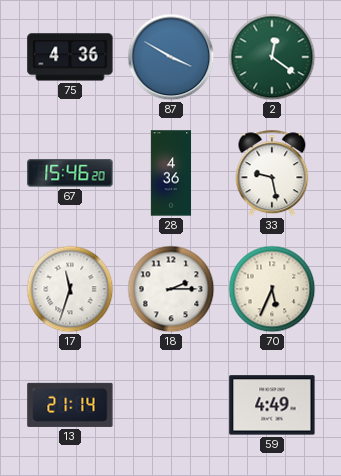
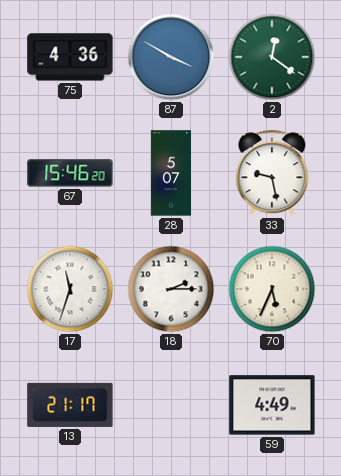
28: 4:36 -> 5:07
13: 21:14 -> 21:17
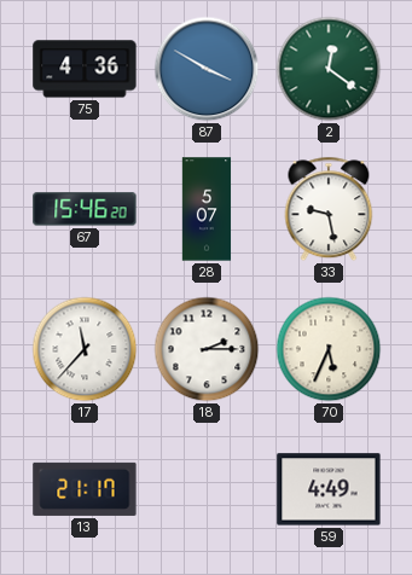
17: 11:33 -> 11:37
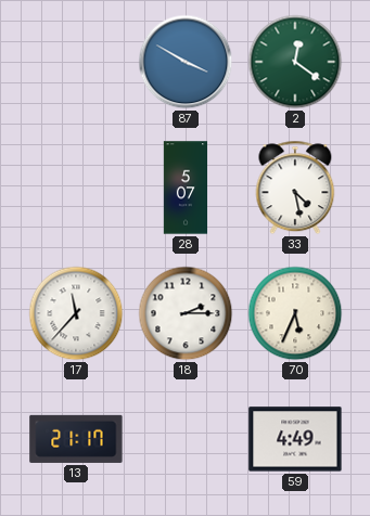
75: 4:36 -> none
67: 15:46 -> none
33: 9:28 -> 4:28
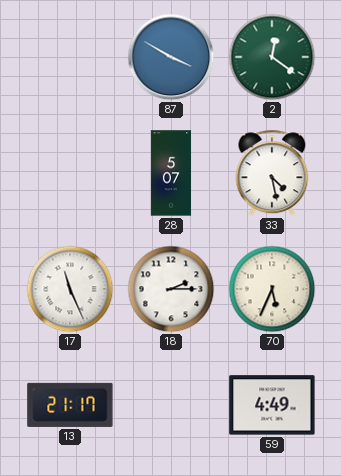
17: 11:37 -> 11:26
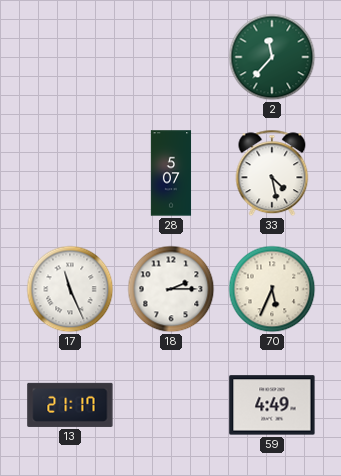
87: 3:50 -> none
2: 12:21 -> 11:37
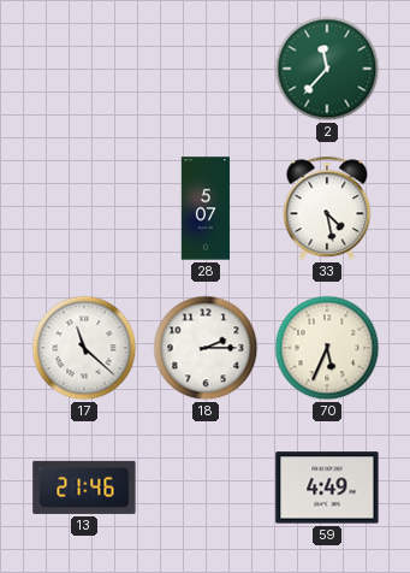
17: 11:26 -> 11:22
13: 21:17 -> 21:46
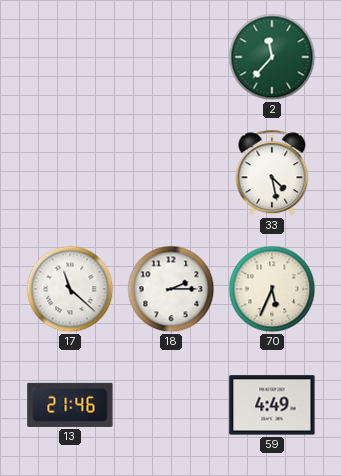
28: 5:07 -> none
